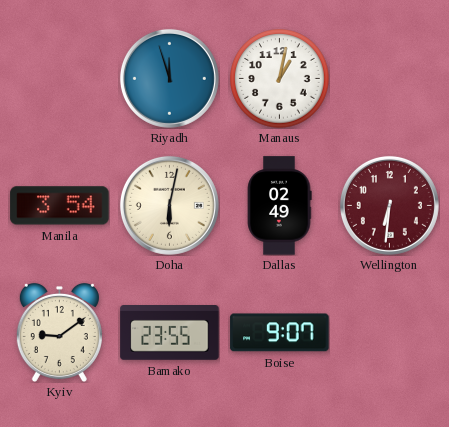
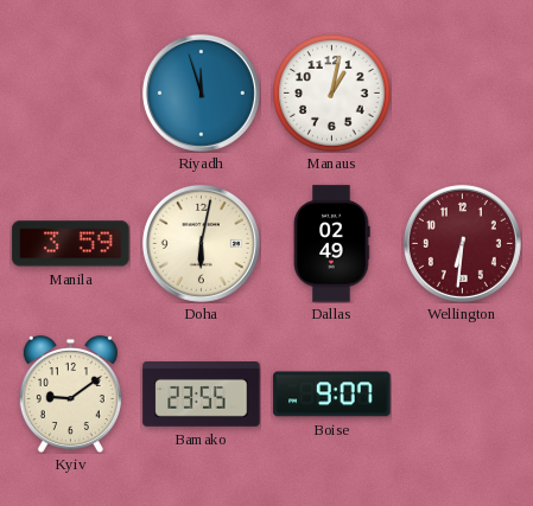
Manila: 3:54 -> 3:59
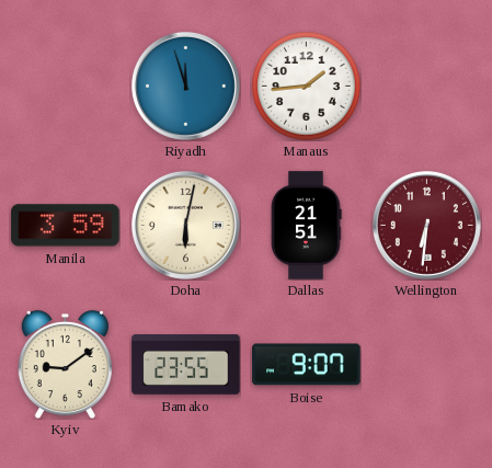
Manaus: 1:02 -> 1:44
Dallas: 02:49 -> 21:51
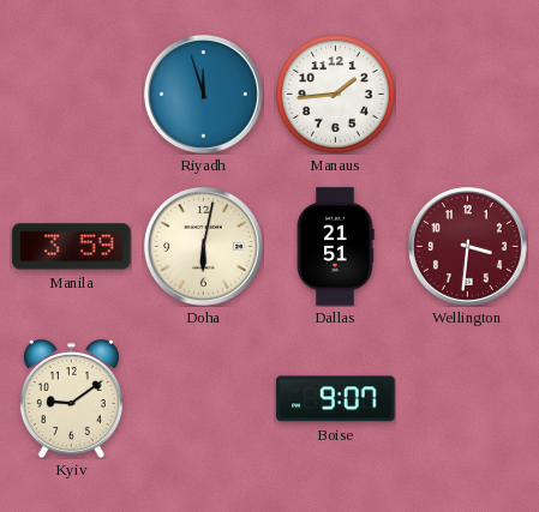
Wellington: 6:31 -> 3:31
Bamako: 23:55 -> none
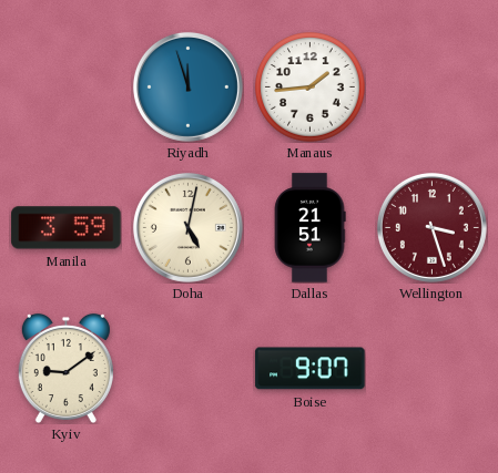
Doha: 6:02 -> 5:02
Wellington: 3:31 -> 3:27
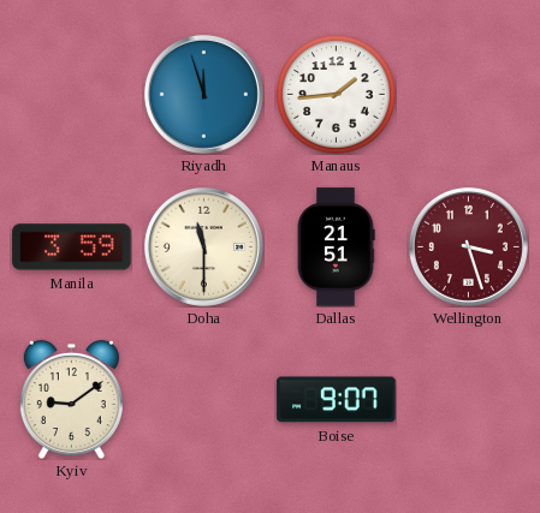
Doha: 5:02 -> 11:30
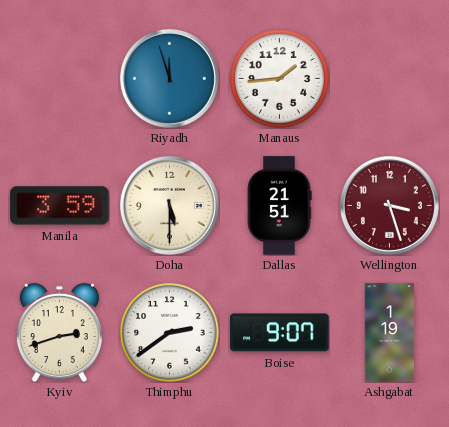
Doha: 11:30 -> 5:30
Kyiv: 9:09 -> 2:42
Thimphu: none -> 2:39
Ashgabat: none -> 1:19
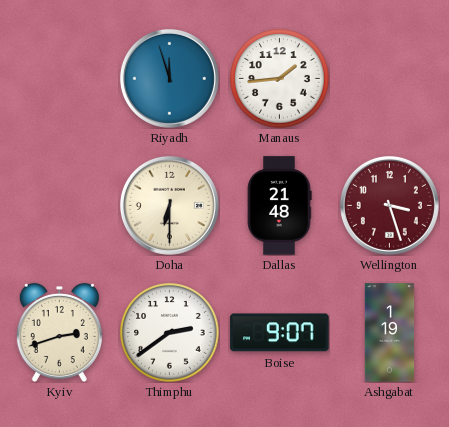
Manila: 3:59 -> none
Doha: 5:30 -> 6:30
Dallas: 21:51 -> 21:48
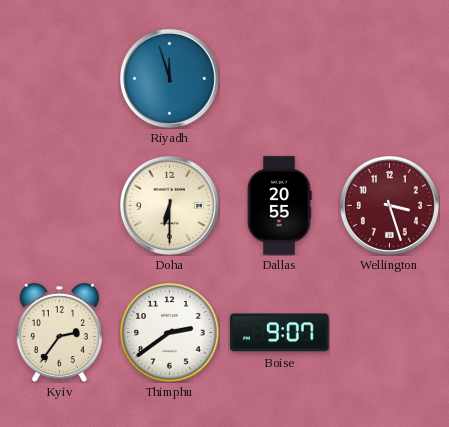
Manaus: 1:44 -> none
Dallas: 21:48 -> 20:55
Kyiv: 2:42 -> 2:36
Ashgabat: 1:19 -> none
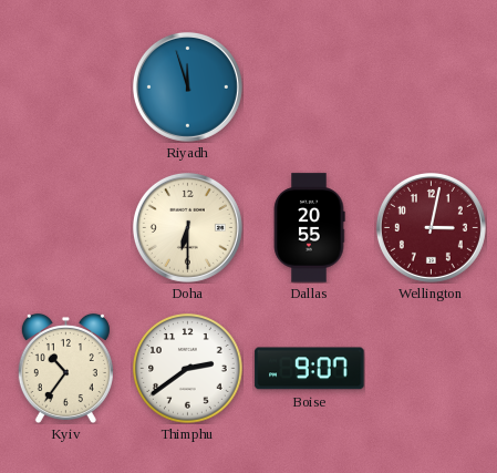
Wellington: 3:27 -> 3:02
Kyiv: 2:36 -> 10:36
